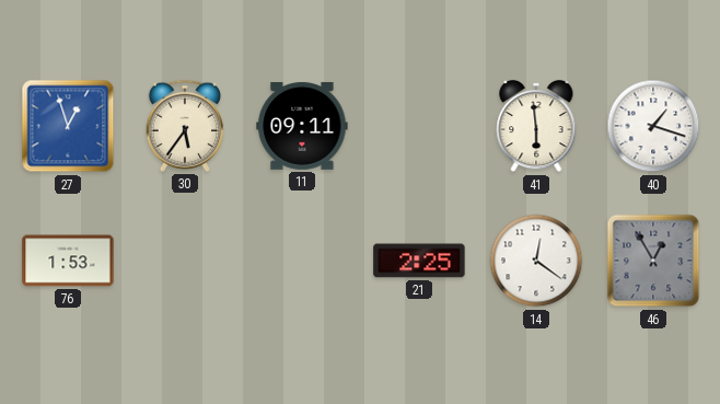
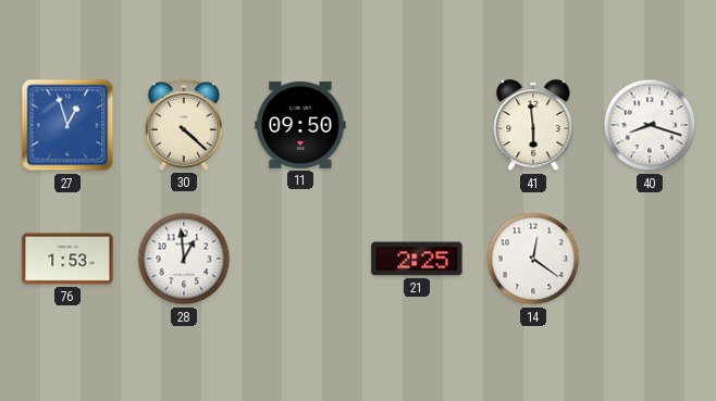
30: 5:36 -> 4:22
11: 09:11 -> 09:50
40: 1:18 -> 8:18
28: none -> 12:59
46: 12:55 -> none
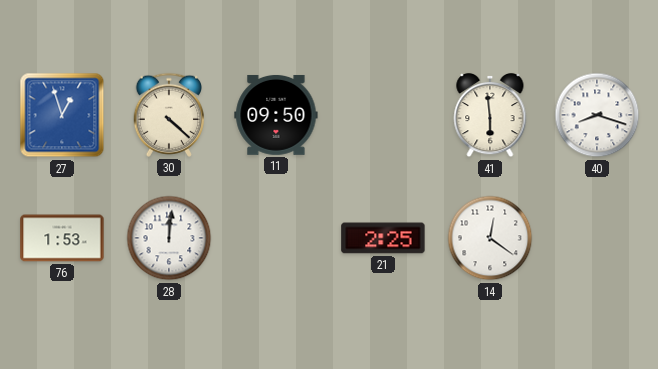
28: 12:59 -> 12:01
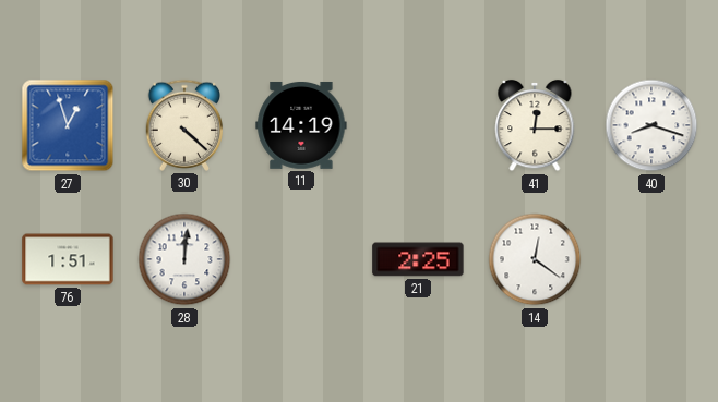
11: 09:50 -> 14:19
41: 5:59 -> 12:15
76: 1:53 -> 1:51
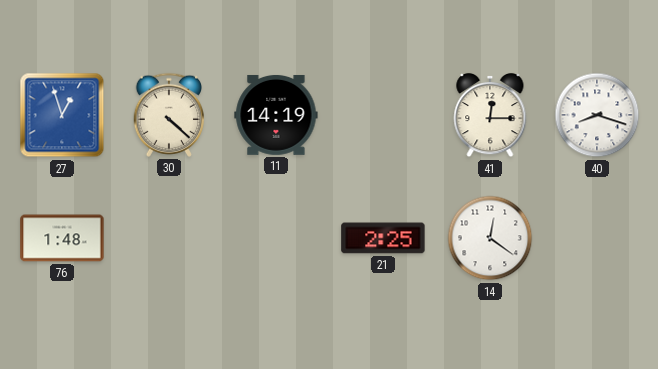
76: 1:51 -> 1:48
28: 12:01 -> none
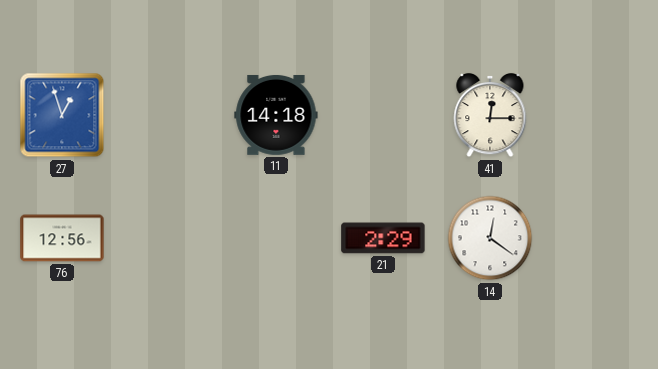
30: 4:22 -> none
11: 14:19 -> 14:18
40: 8:18 -> none
76: 1:48 -> 12:56
21: 2:25 -> 2:29
